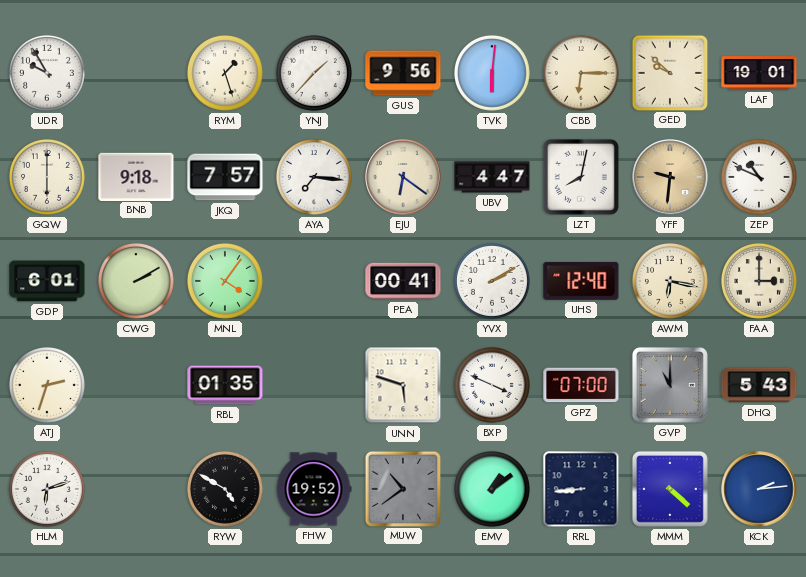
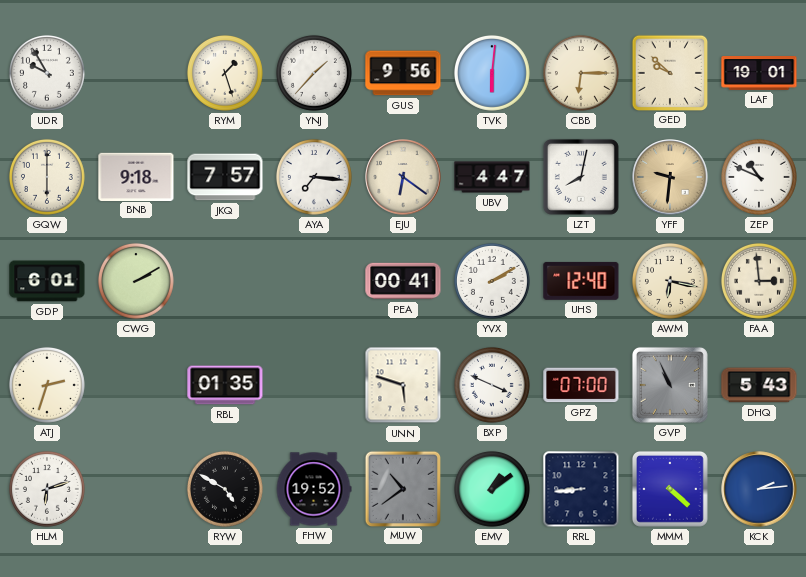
MNL: 4:06 -> none
FAA: 3:00 -> 2:59
GVP: 11:00 -> 10:56
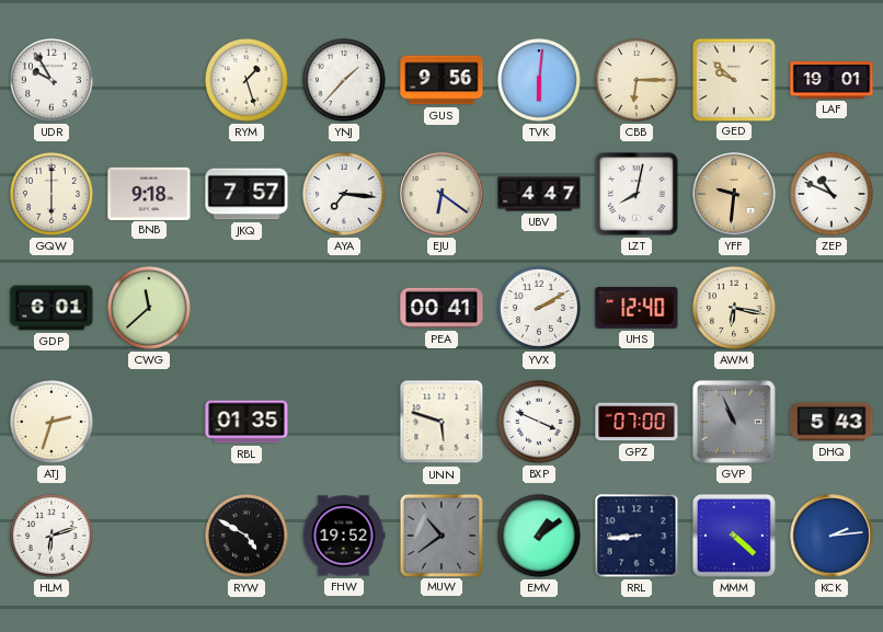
CWG: 2:10 -> 11:38
FAA: 2:59 -> none
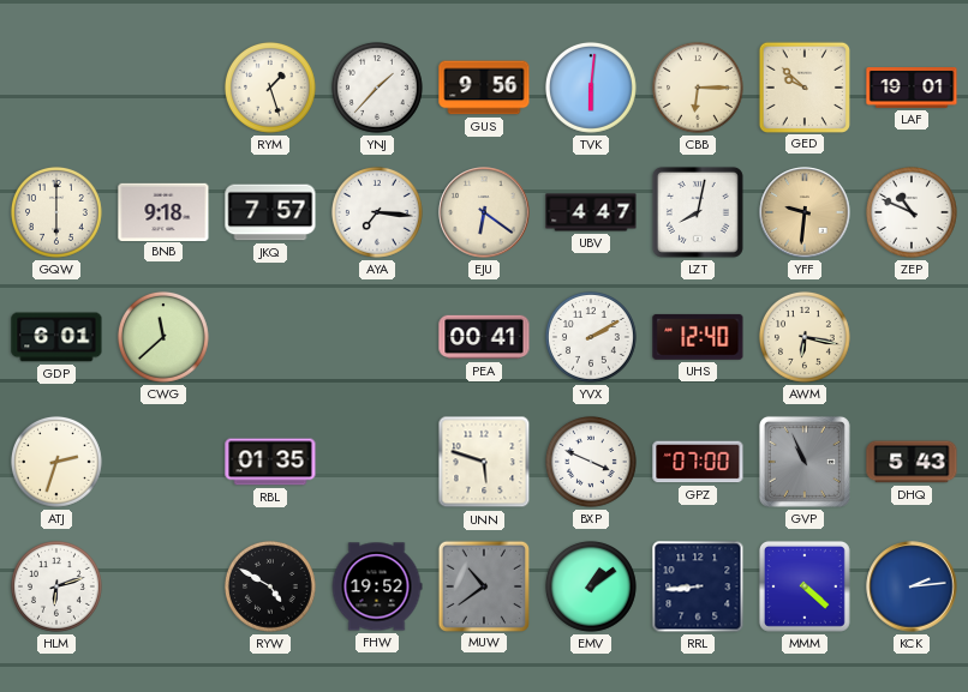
UDR: 9:55 -> none
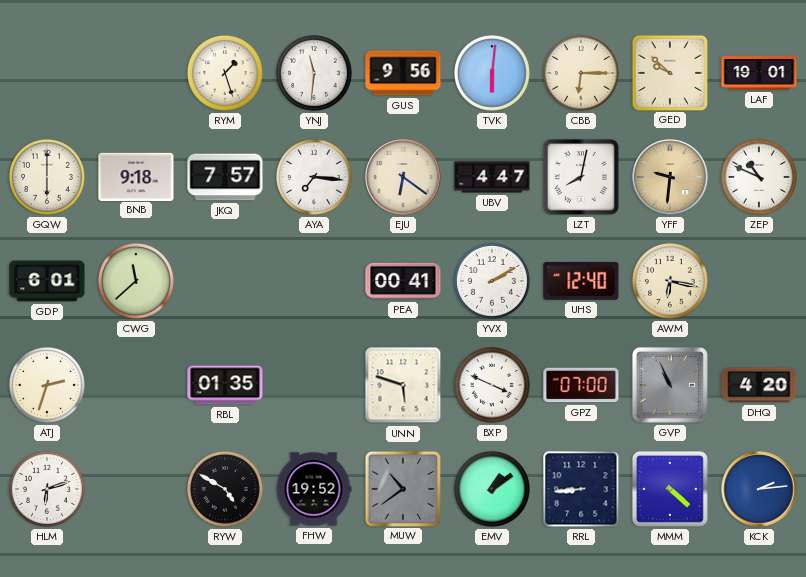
YNJ: 1:37 -> 11:31
DHQ: 5:43 -> 4:20
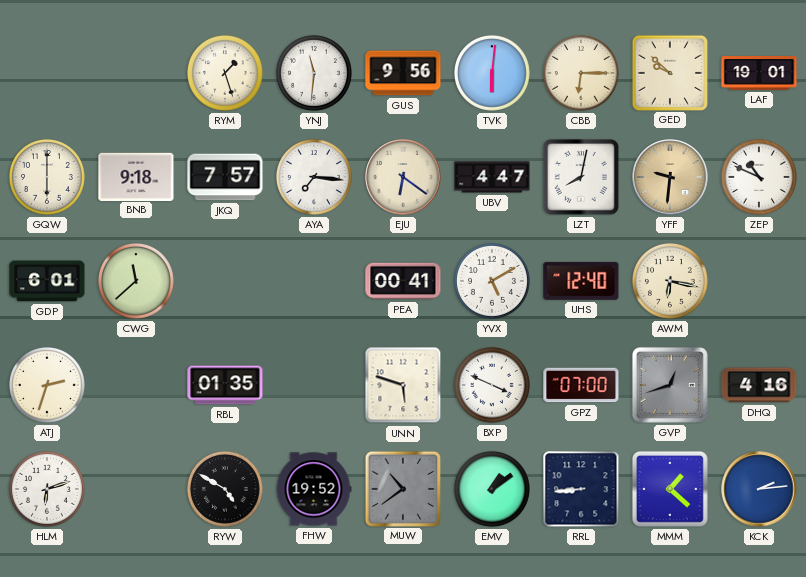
YVX: 2:10 -> 5:10
GVP: 10:56 -> 12:42
DHQ: 4:20 -> 4:16
MMM: 4:22 -> 1:22
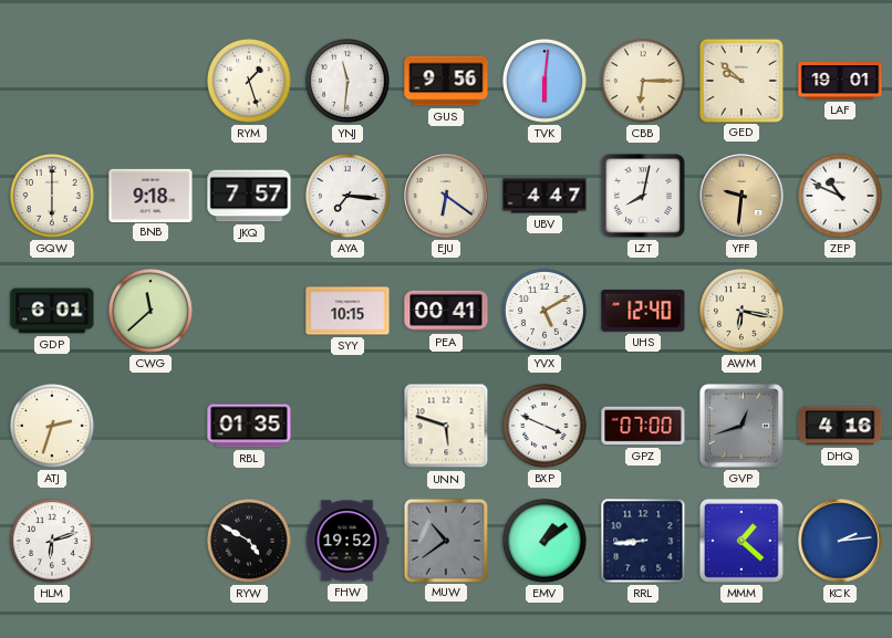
SYY: none -> 10:15
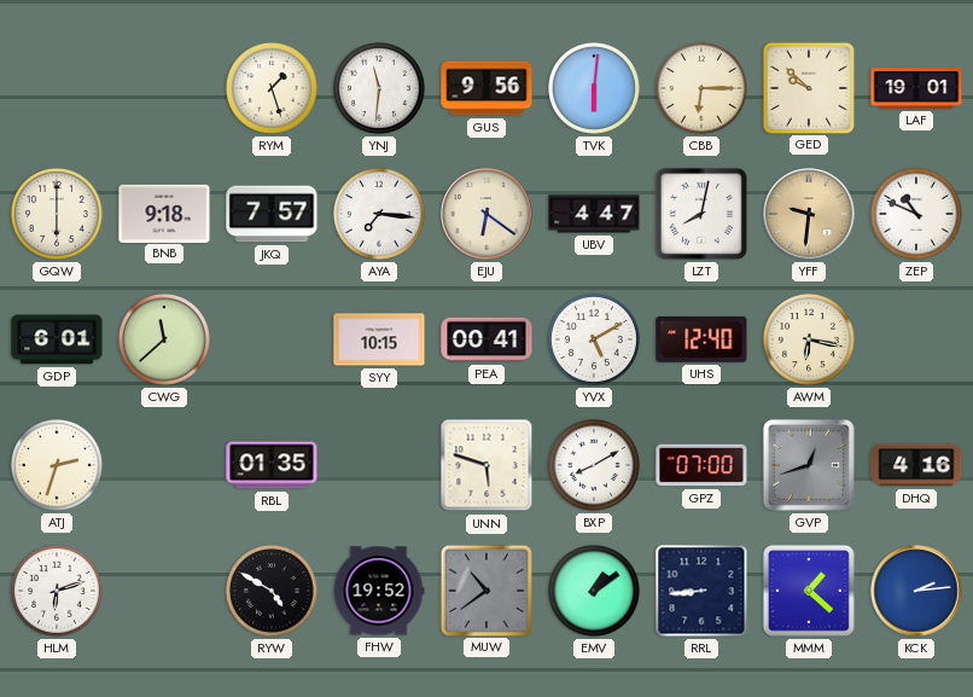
BXP: 3:49 -> 8:10
